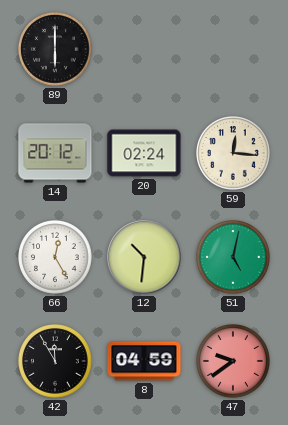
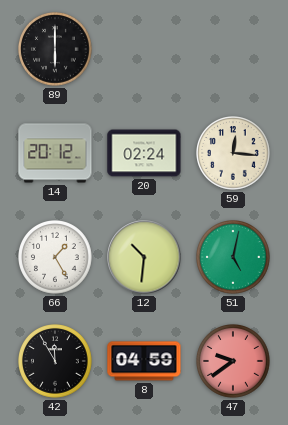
66: 12:25 -> 1:25
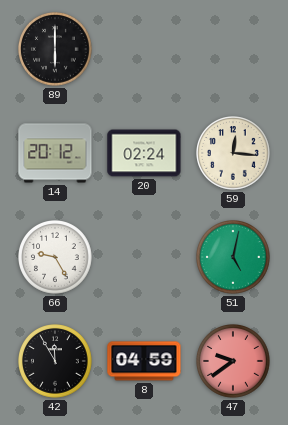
66: 1:25 -> 9:25
12: 10:31 -> none
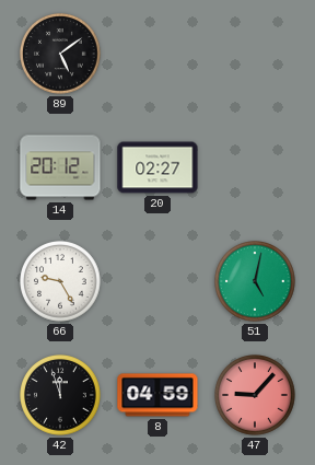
89: 6:00 -> 5:09
20: 02:24 -> 02:27
59: 12:16 -> none
42: 11:55 -> 11:57
47: 9:39 -> 9:07
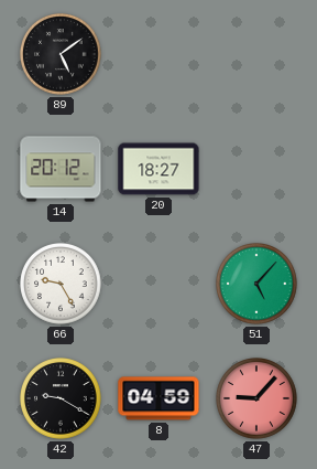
20: 02:27 -> 18:27
51: 5:02 -> 5:07
42: 11:57 -> 9:20
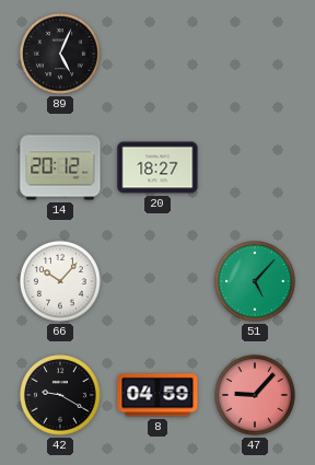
89: 5:09 -> 5:04
66: 9:25 -> 10:07
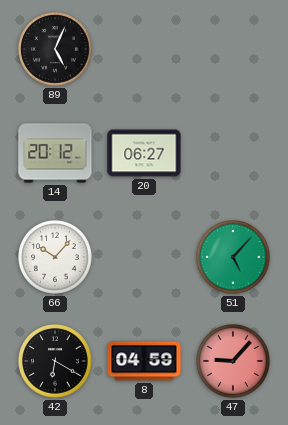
20: 18:27 -> 06:27
42: 9:20 -> 6:20
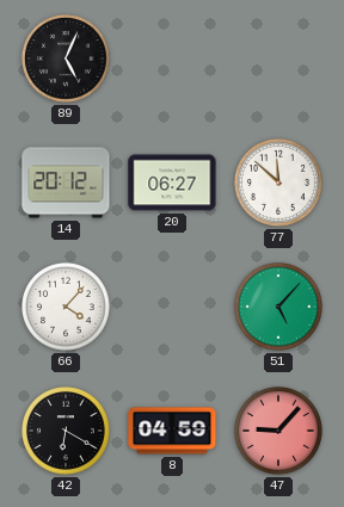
77: none -> 11:52
66: 10:07 -> 4:07
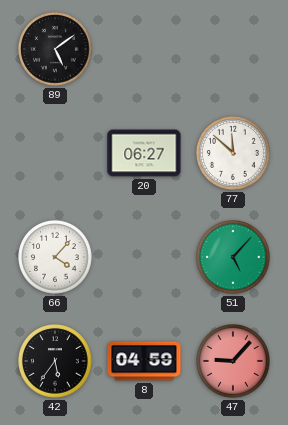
89: 5:04 -> 5:09
14: 20:12 -> none
42: 6:20 -> 5:36
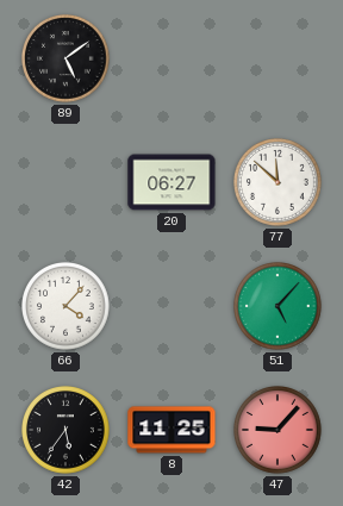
8: 04:59 -> 11:25
